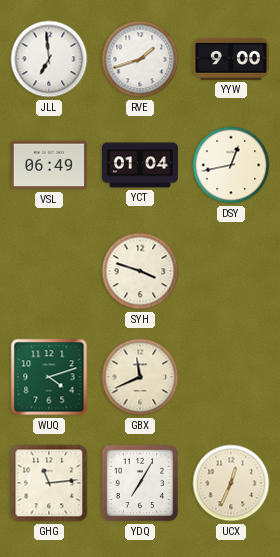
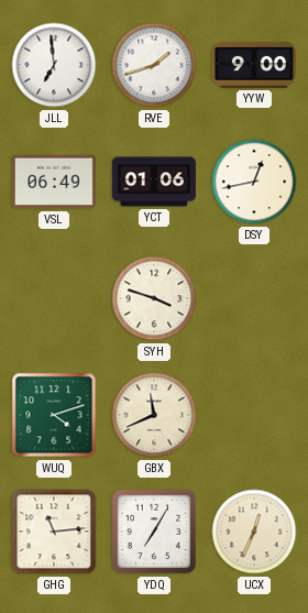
YCT: 01:04 -> 01:06
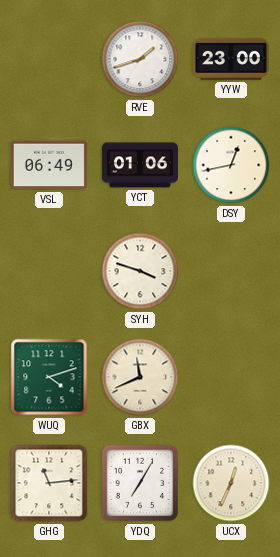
JLL: 6:59 -> none
YYW: 9:00 -> 23:00
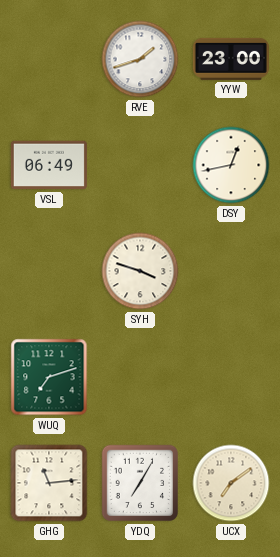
YCT: 01:06 -> none
WUQ: 4:12 -> 7:12
GBX: 11:41 -> none
UCX: 12:34 -> 7:09
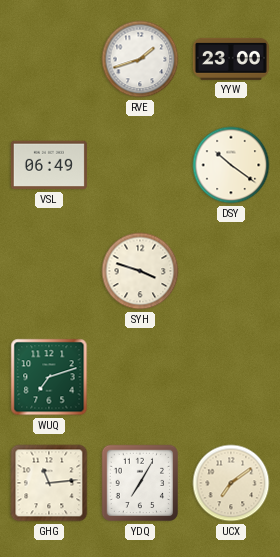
DSY: 12:43 -> 10:21
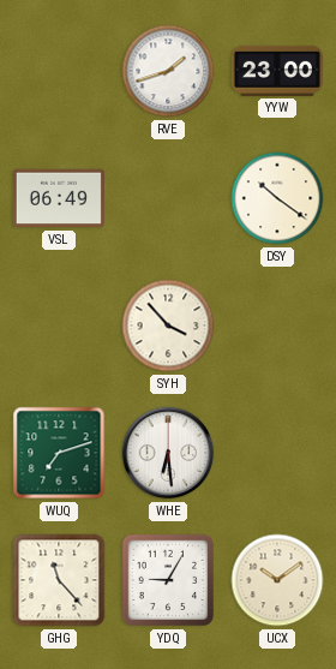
SYH: 3:48 -> 3:53
WHE: none -> 6:29
GHG: 11:14 -> 11:23
YDQ: 7:05 -> 9:05
UCX: 7:09 -> 10:09
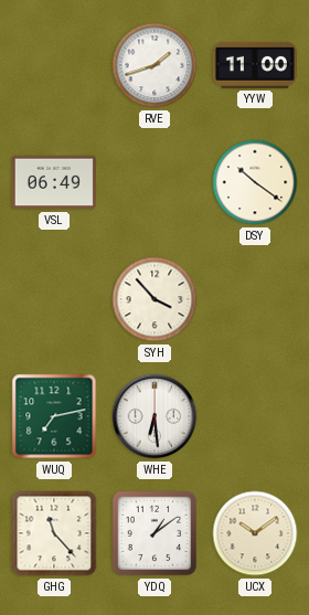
YYW: 23:00 -> 11:00
WUQ: 7:12 -> 7:13
YDQ: 9:05 -> 1:09
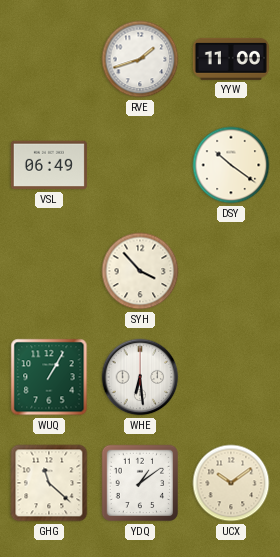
WUQ: 7:13 -> 1:05
GHG: 11:23 -> 11:22
